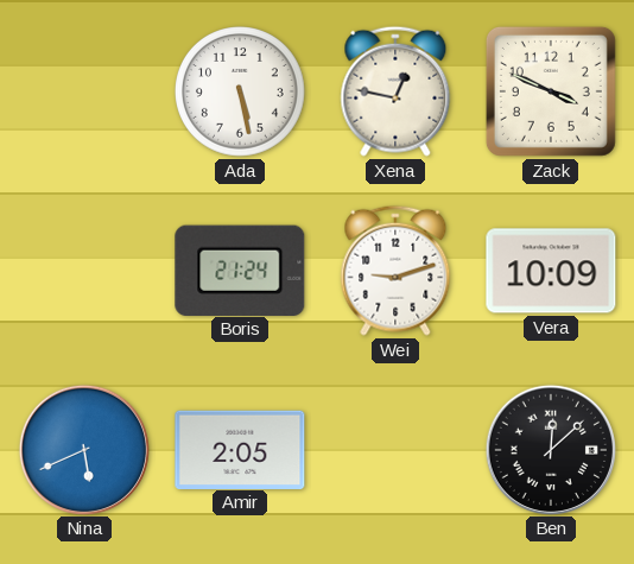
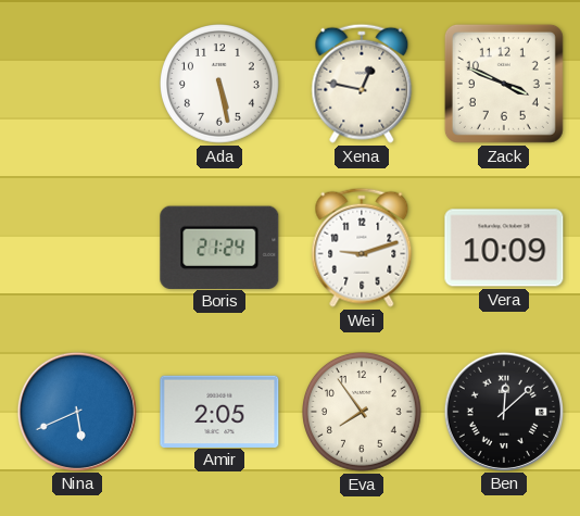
Eva: none -> 7:54
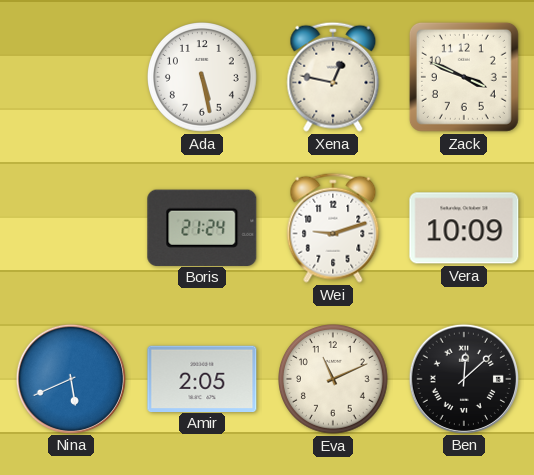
Eva: 7:54 -> 11:11
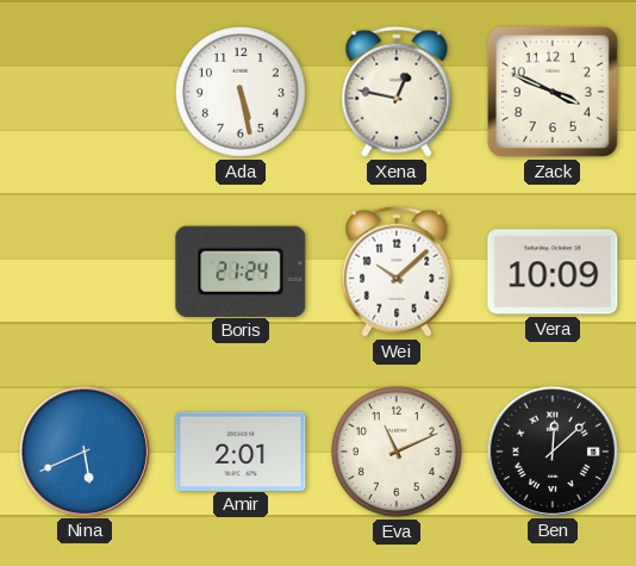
Wei: 9:12 -> 10:08
Amir: 2:05 -> 2:01
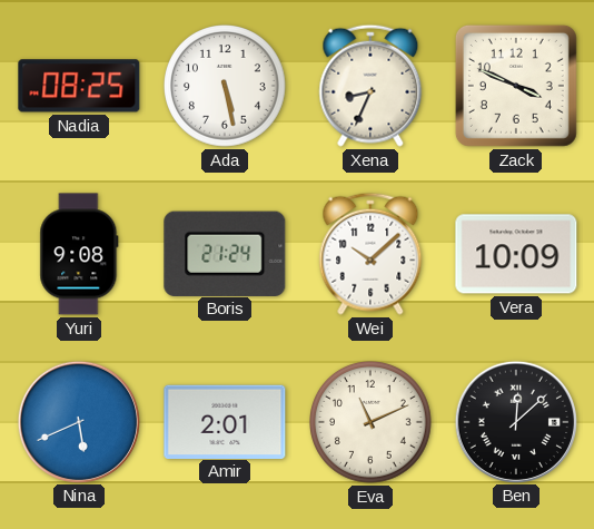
Nadia: none -> 08:25
Xena: 12:47 -> 8:34
Yuri: none -> 9:08
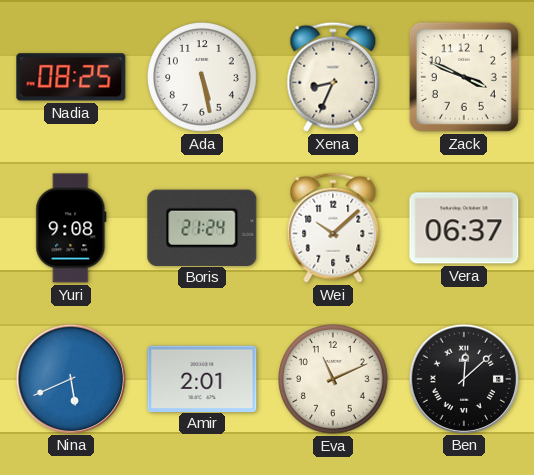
Vera: 10:09 -> 06:37
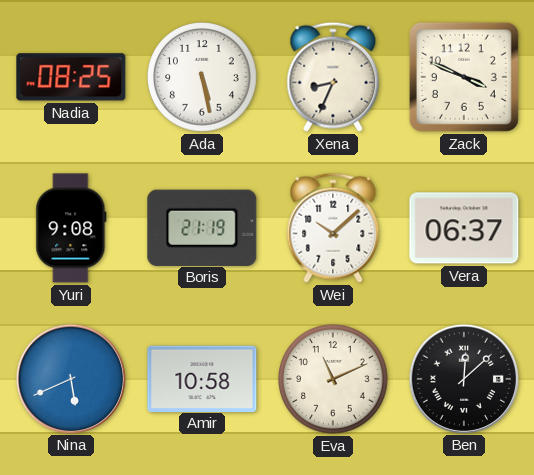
Boris: 21:24 -> 21:19
Amir: 2:01 -> 10:58
